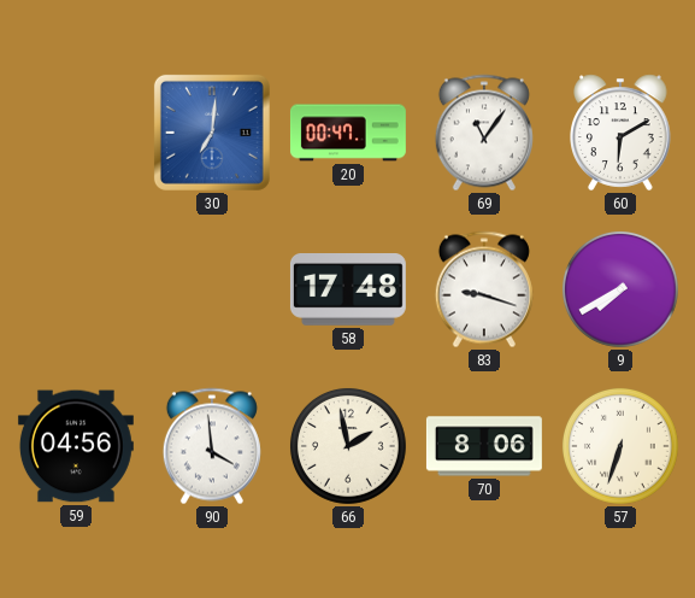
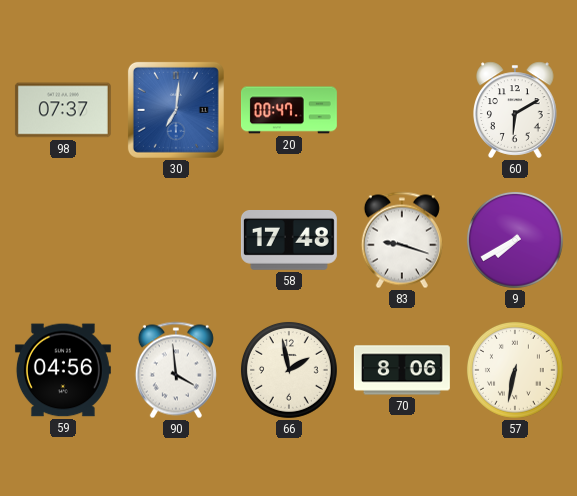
98: none -> 07:37
69: 11:06 -> none
57: 6:33 -> 6:32
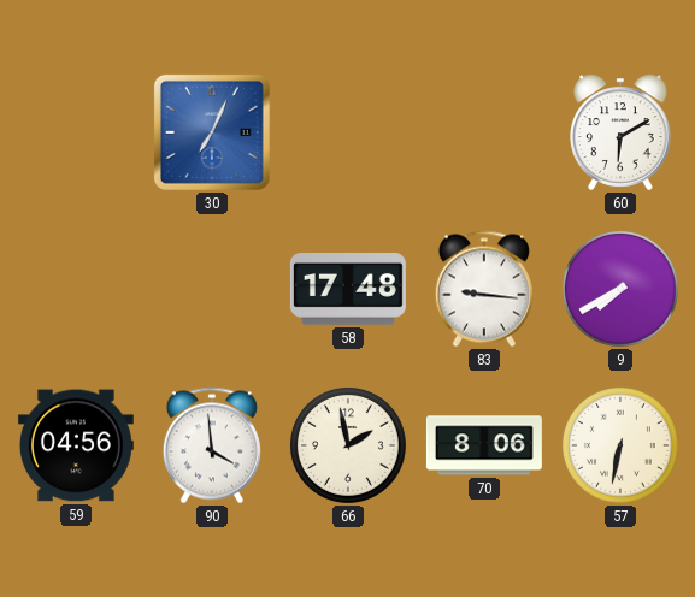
98: 07:37 -> none
30: 7:01 -> 7:04
20: 00:47 -> none
83: 9:18 -> 9:16
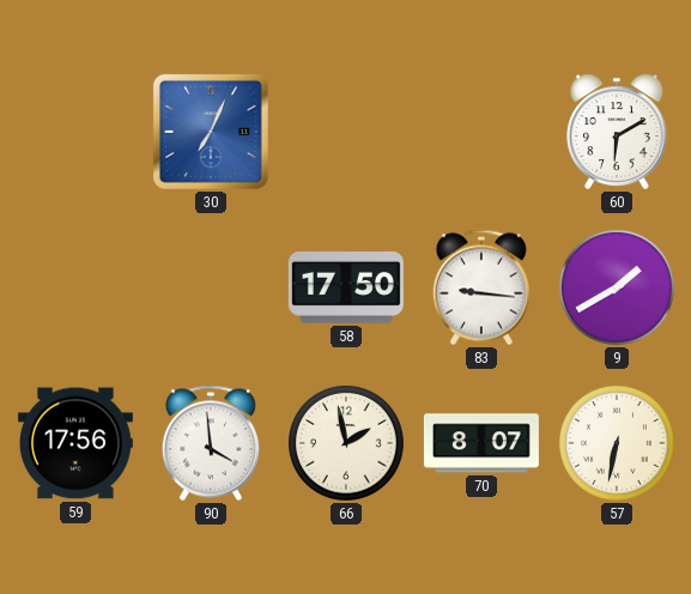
58: 17:48 -> 17:50
9: 7:40 -> 1:40
59: 04:56 -> 17:56
70: 8:06 -> 8:07
